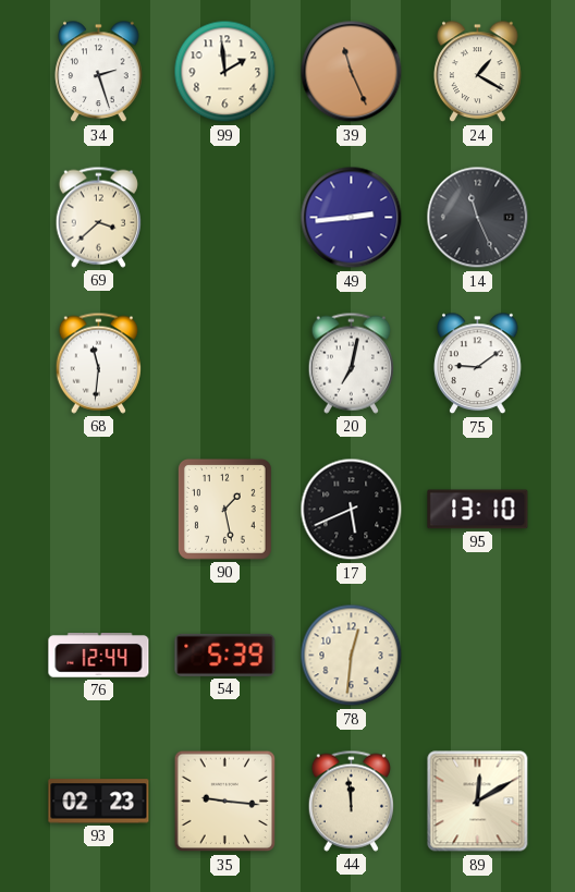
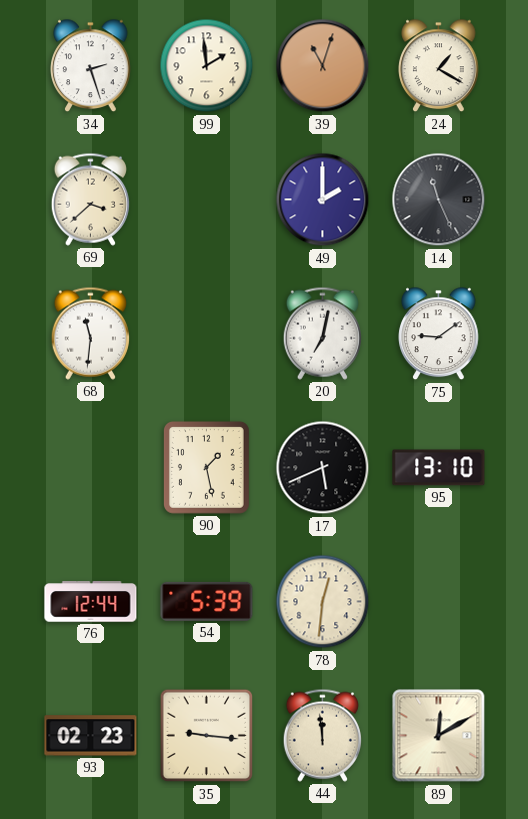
39: 11:26 -> 11:03
49: 2:44 -> 2:00
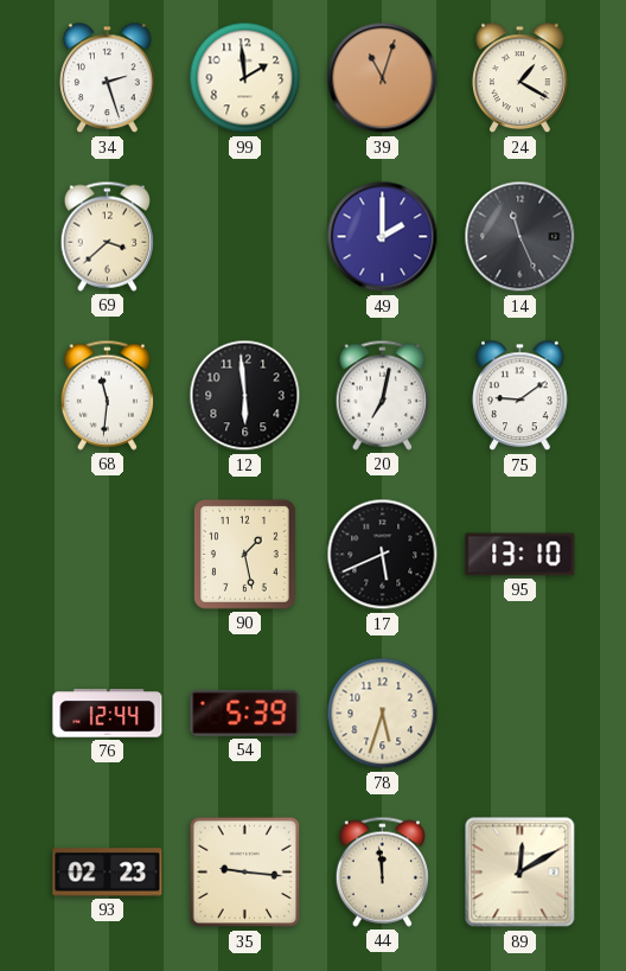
12: none -> 5:59
78: 12:31 -> 5:33
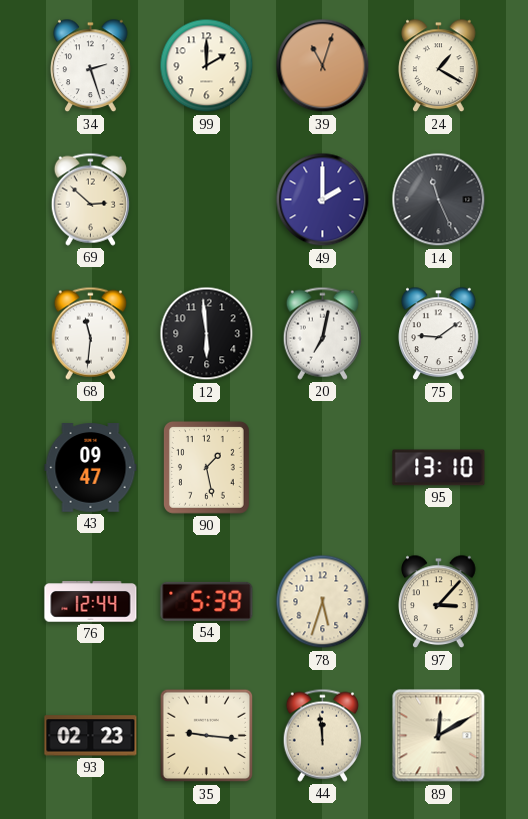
99: 1:59 -> 2:00
69: 3:38 -> 2:52
43: none -> 09:47
17: 5:41 -> none
97: none -> 3:07
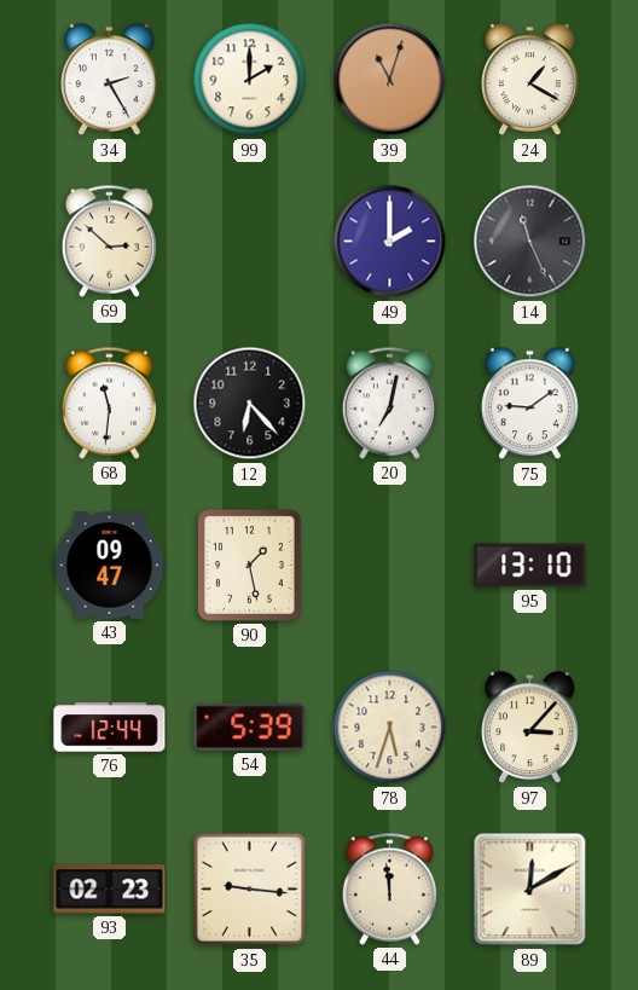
34: 2:27 -> 2:25
12: 5:59 -> 6:23
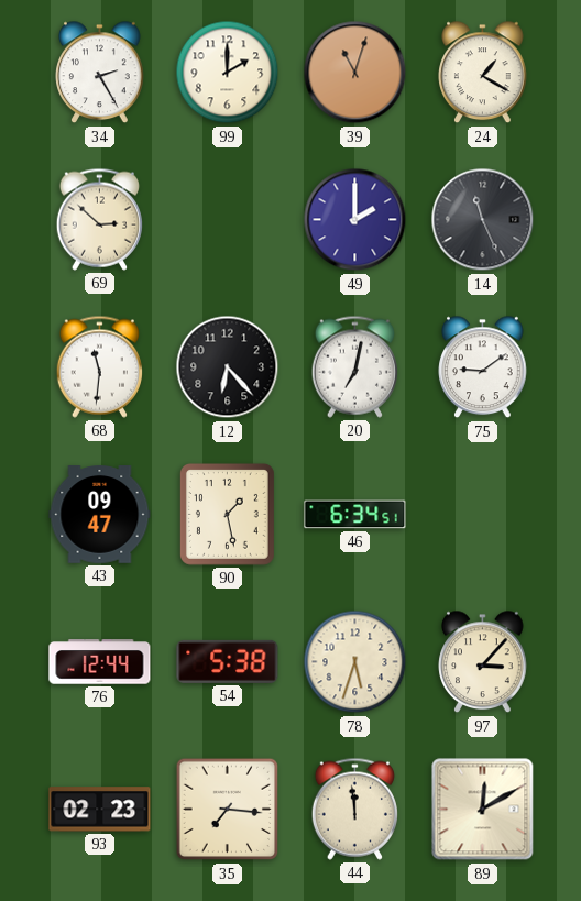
46: none -> 6:34
95: 13:10 -> none
54: 5:39 -> 5:38
35: 9:16 -> 7:16
